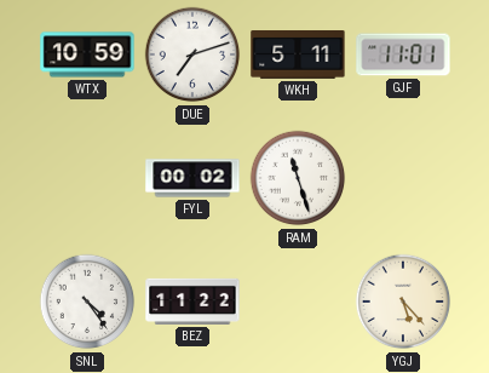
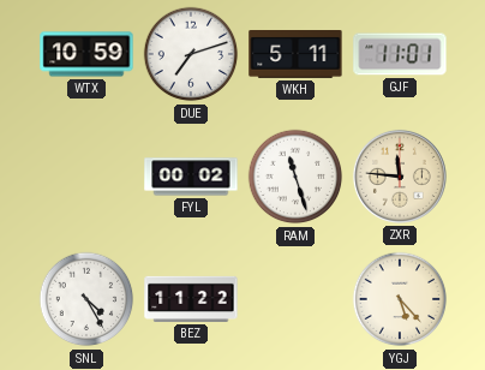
ZXR: none -> 11:46
SNL: 4:24 -> 4:25
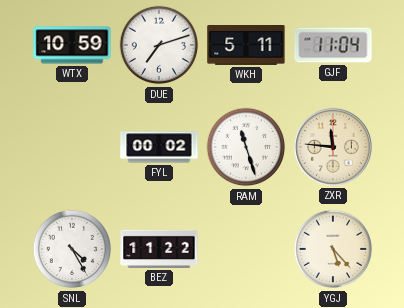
GJF: 11:01 -> 11:04
